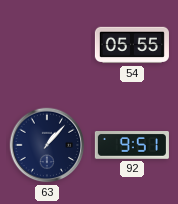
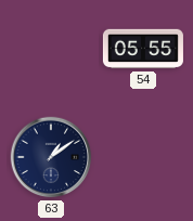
63: 1:07 -> 1:09
92: 9:51 -> none
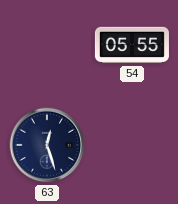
63: 1:09 -> 12:27
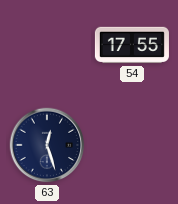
54: 05:55 -> 17:55
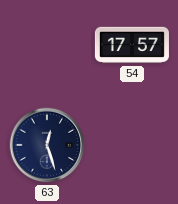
54: 17:55 -> 17:57
